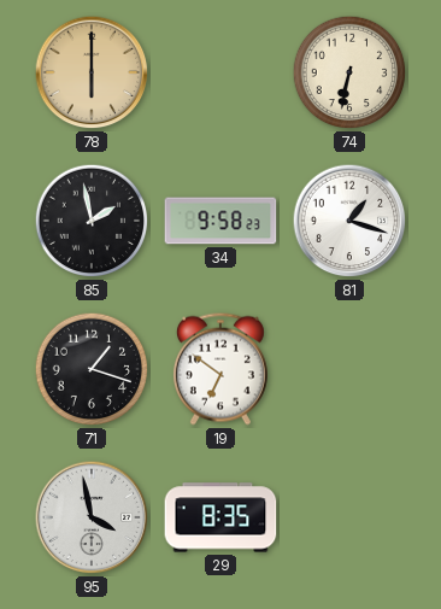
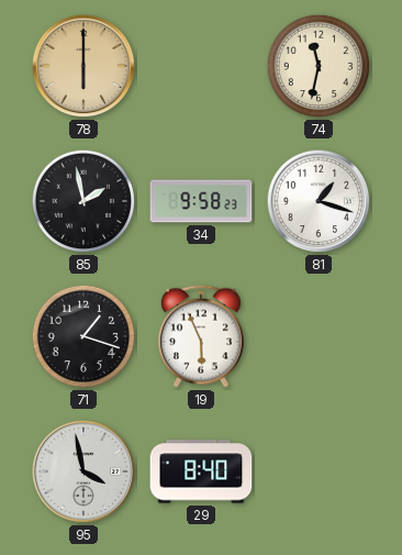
74: 6:32 -> 11:32
19: 6:51 -> 5:56
29: 8:35 -> 8:40
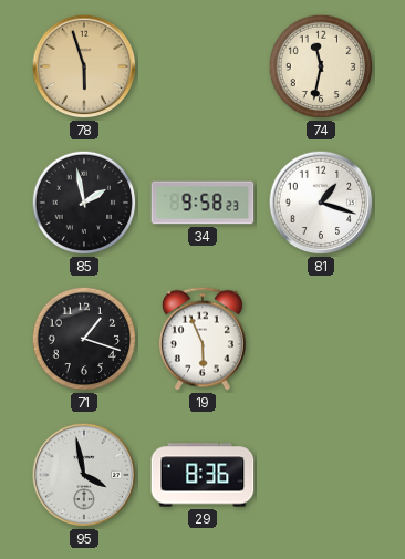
78: 6:00 -> 5:57
29: 8:40 -> 8:36
